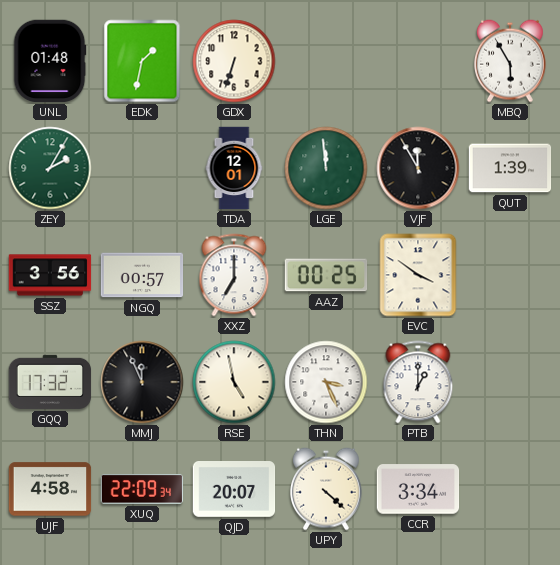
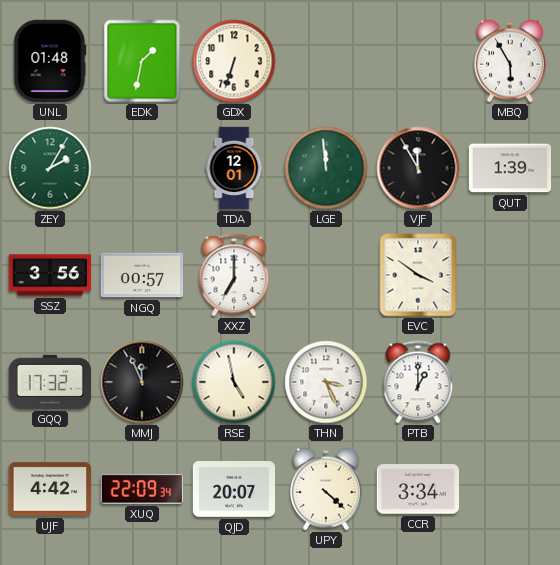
AAZ: 00:25 -> none
UJF: 4:58 -> 4:42
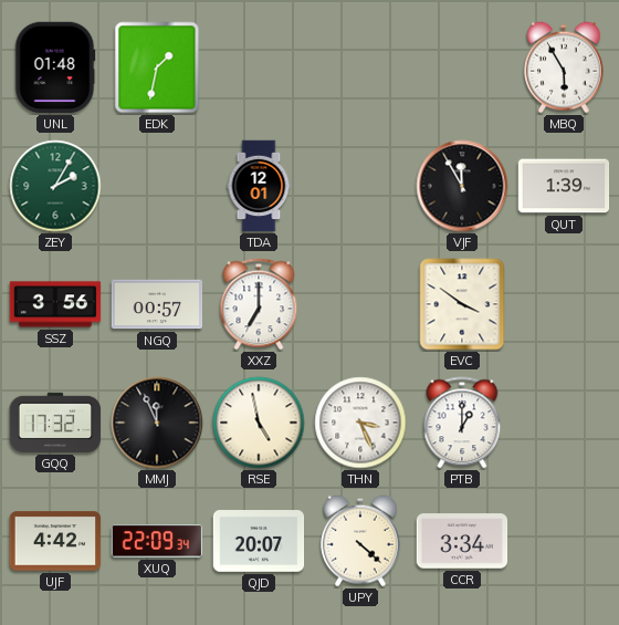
GDX: 6:33 -> none
LGE: 11:59 -> none
